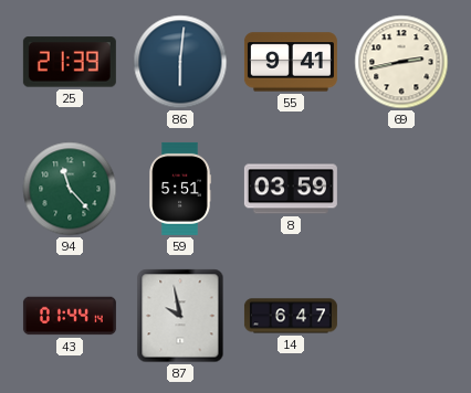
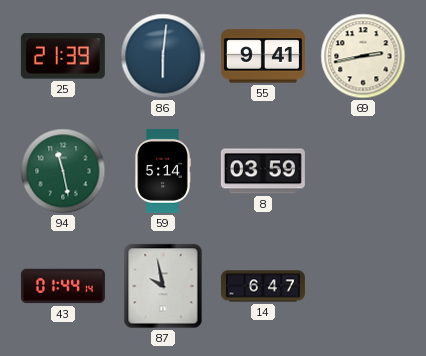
94: 11:23 -> 11:28
59: 5:51 -> 5:14
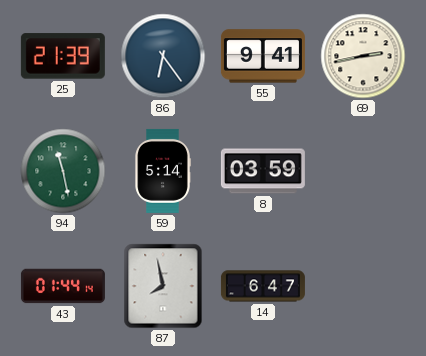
86: 6:01 -> 6:24
87: 9:58 -> 7:58
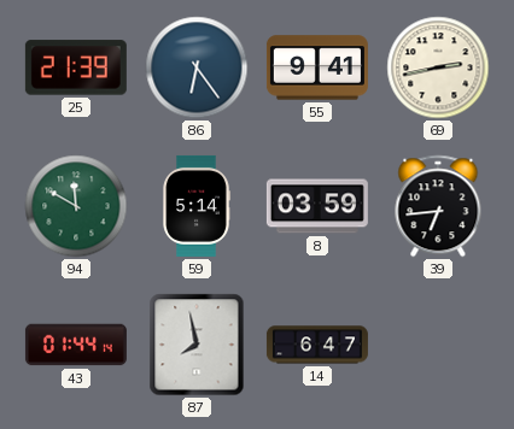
94: 11:28 -> 11:50
39: none -> 6:44
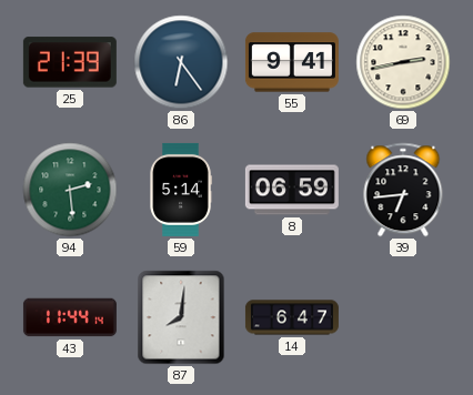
94: 11:50 -> 2:29
8: 03:59 -> 06:59
43: 01:44 -> 11:44
87: 7:58 -> 8:01
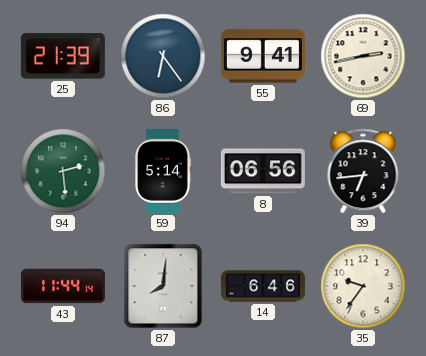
8: 06:59 -> 06:56
14: 6:47 -> 6:46
35: none -> 9:36
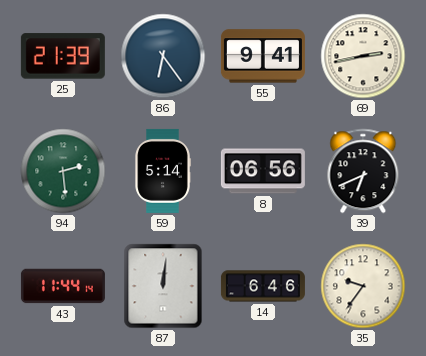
39: 6:44 -> 6:41
87: 8:01 -> 12:01
